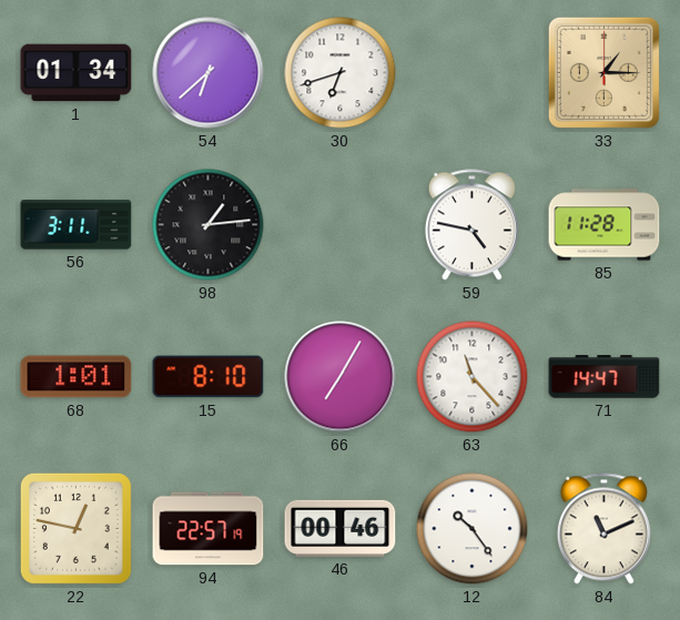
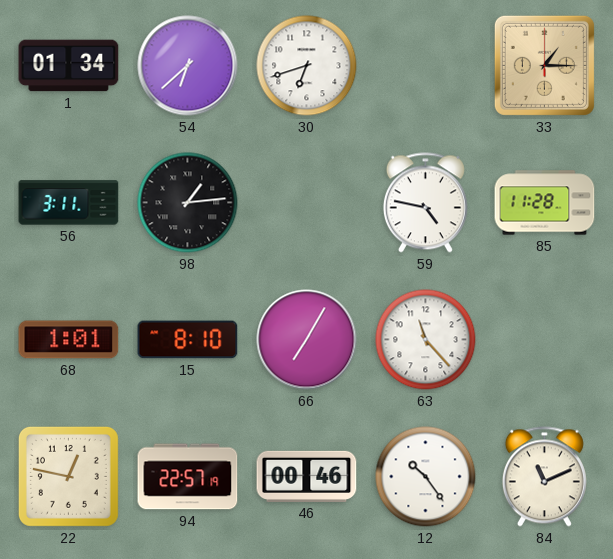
71: 14:47 -> none
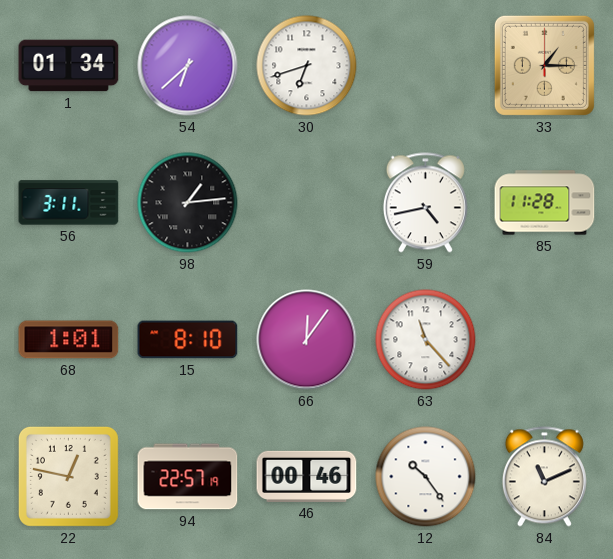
59: 4:47 -> 4:43
66: 7:05 -> 12:06
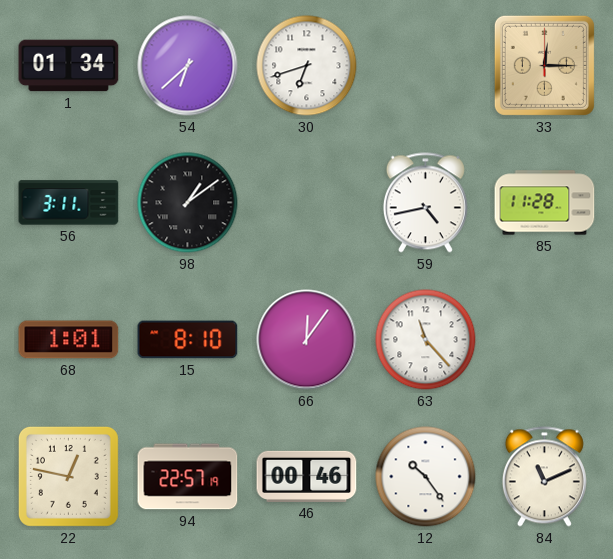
33: 1:15 -> 12:15
98: 1:14 -> 1:09
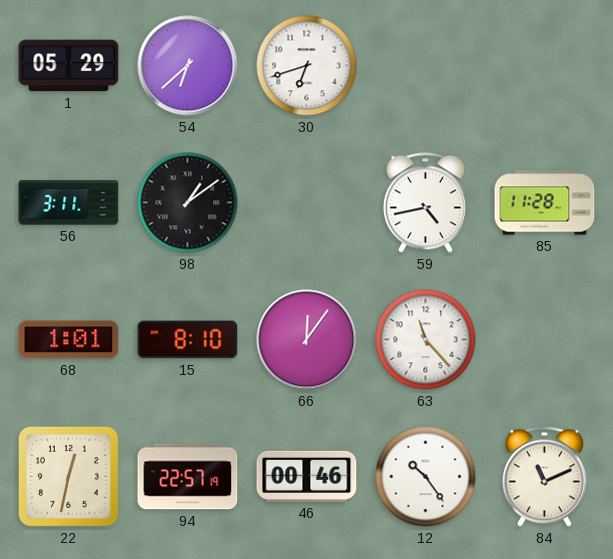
1: 01:34 -> 05:29
33: 12:15 -> none
22: 12:47 -> 12:32
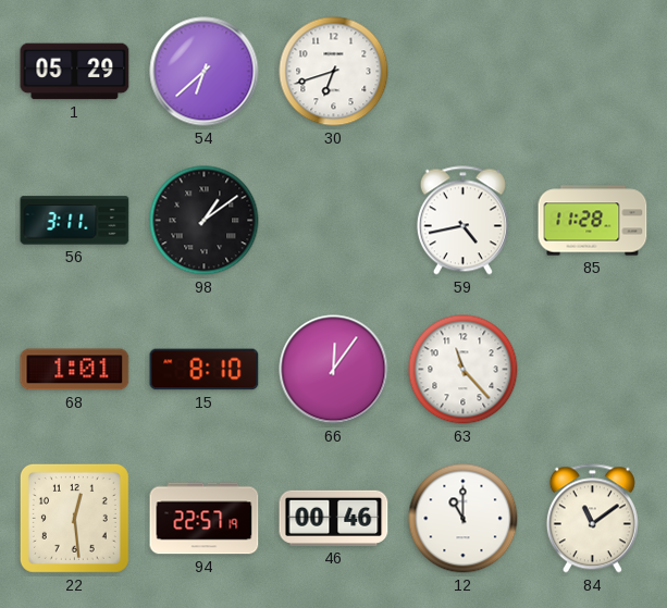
22: 12:32 -> 12:29
12: 10:24 -> 11:00
84: 11:11 -> 11:09
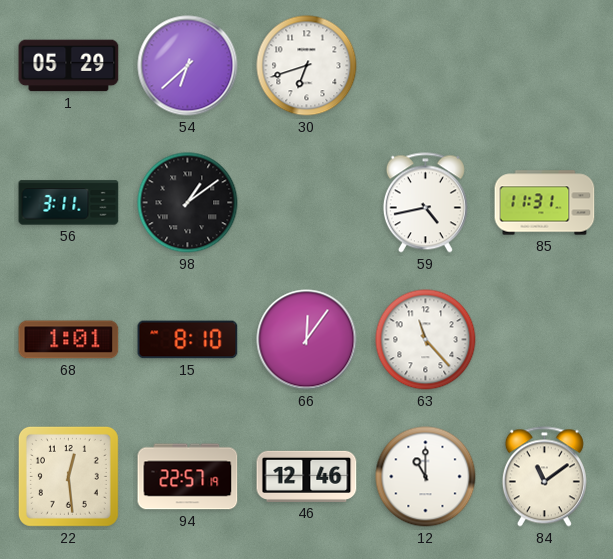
85: 11:28 -> 11:31
46: 00:46 -> 12:46
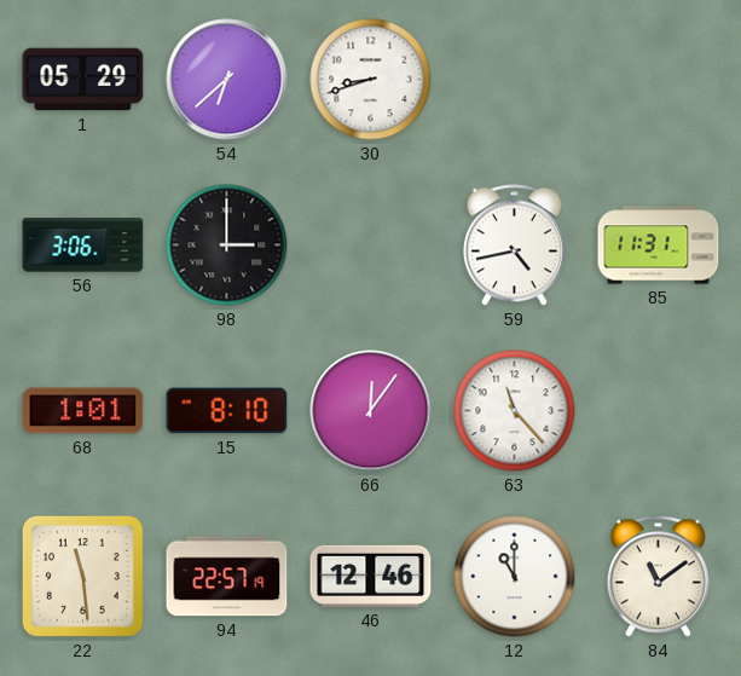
30: 6:42 -> 8:42
56: 3:11 -> 3:06
98: 1:09 -> 3:00
22: 12:29 -> 11:29
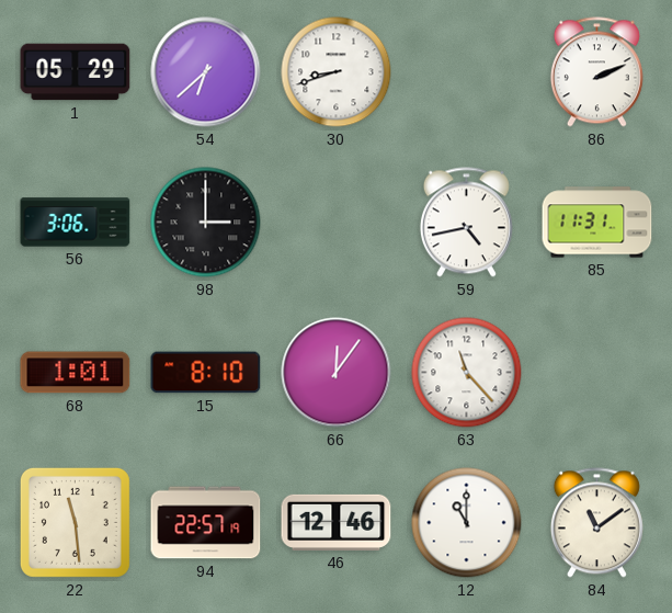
86: none -> 2:11
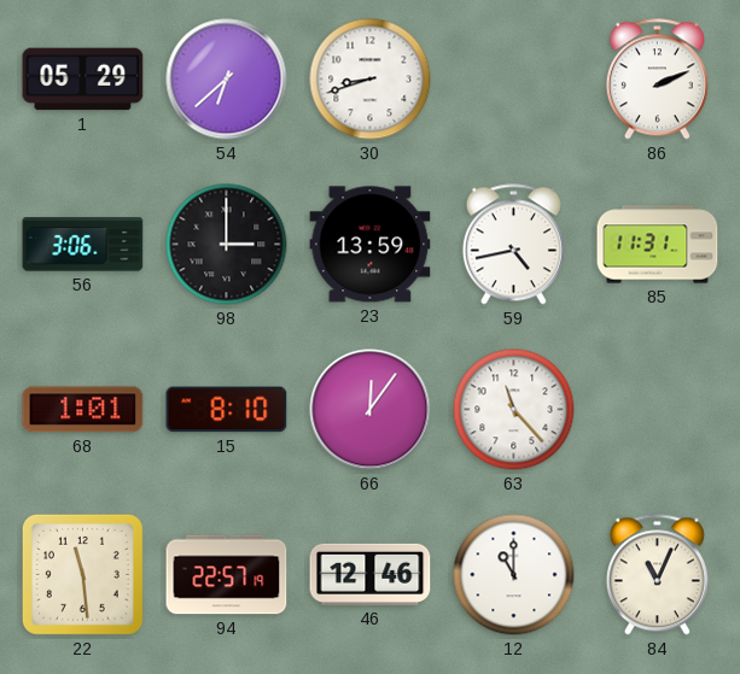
23: none -> 13:59
84: 11:09 -> 11:04
